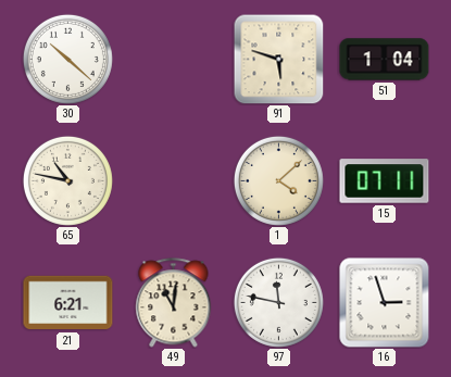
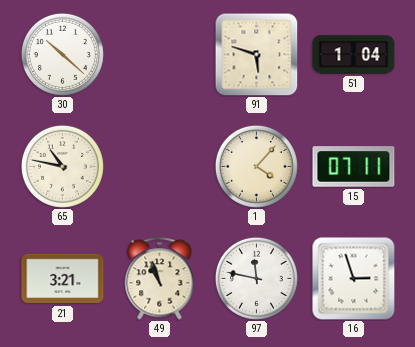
1: 4:08 -> 4:07
21: 6:21 -> 3:21
49: 11:01 -> 10:57
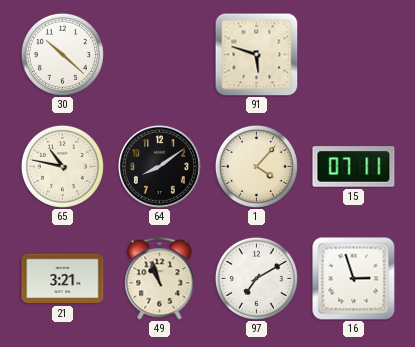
51: 1:04 -> none
64: none -> 8:09
97: 11:47 -> 7:10
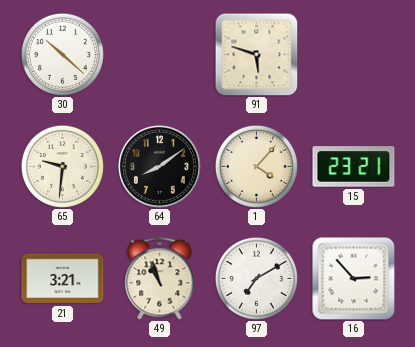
65: 10:47 -> 9:31
15: 07:11 -> 23:21
16: 2:57 -> 2:53
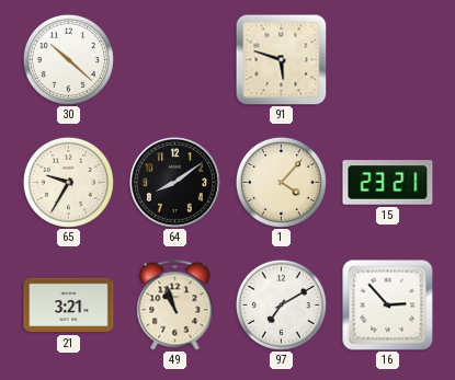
65: 9:31 -> 9:35
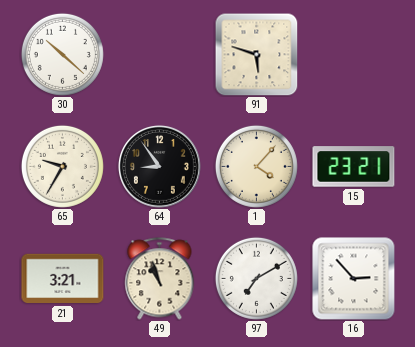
64: 8:09 -> 8:54
